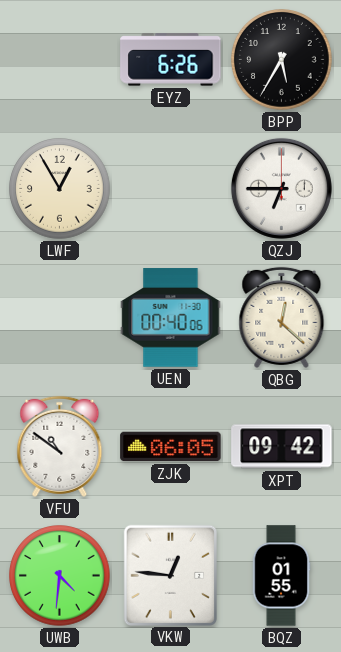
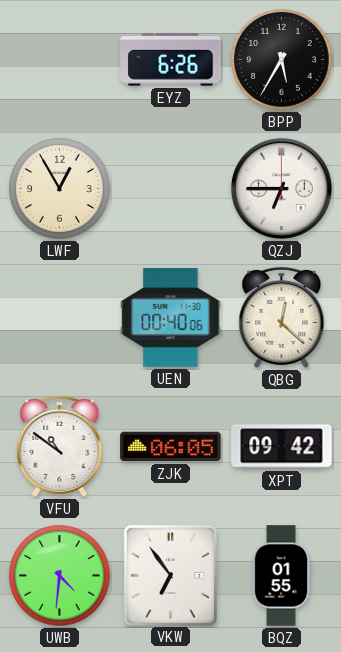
VKW: 12:46 -> 6:54
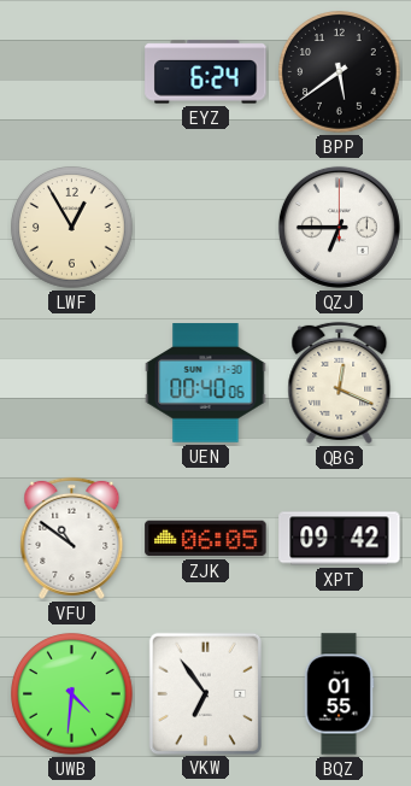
EYZ: 6:26 -> 6:24
BPP: 5:35 -> 5:39
QBG: 12:22 -> 12:19
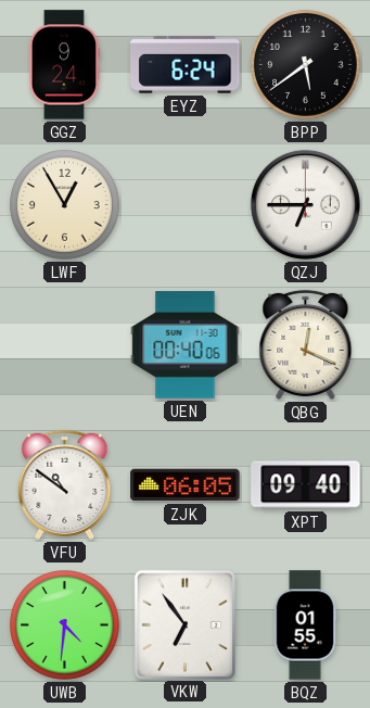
GGZ: none -> 9:24
XPT: 09:42 -> 09:40
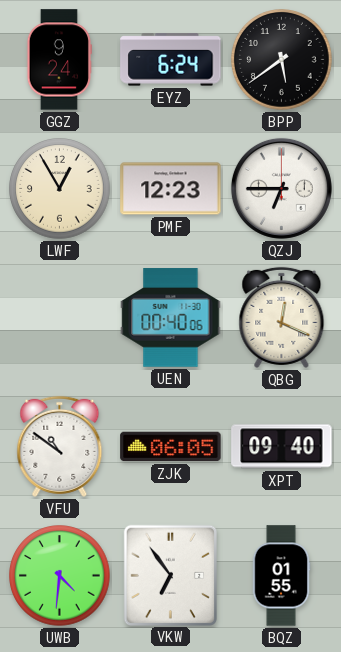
PMF: none -> 12:23
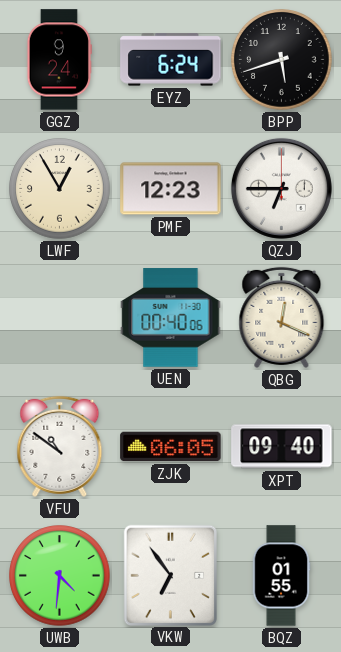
BPP: 5:39 -> 5:42
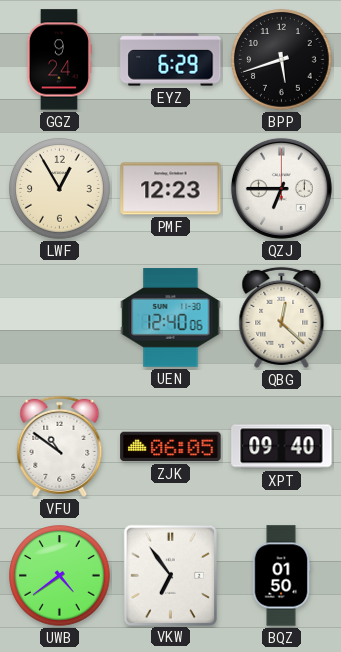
EYZ: 6:24 -> 6:29
UEN: 00:40 -> 12:40
QBG: 12:19 -> 12:22
UWB: 4:31 -> 4:39
BQZ: 01:55 -> 01:50
